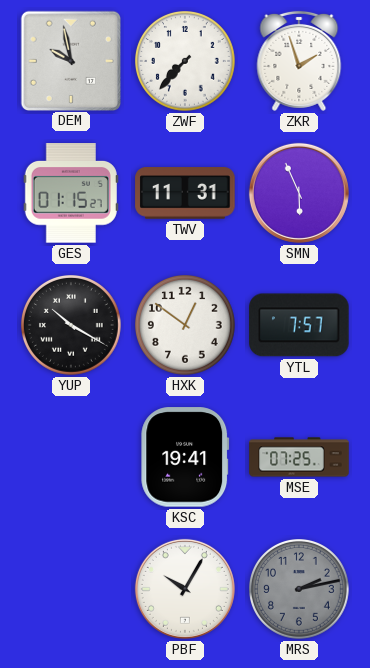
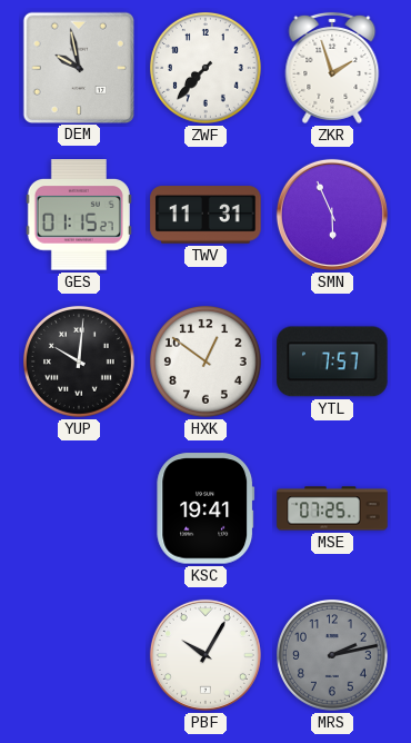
YUP: 10:20 -> 10:01
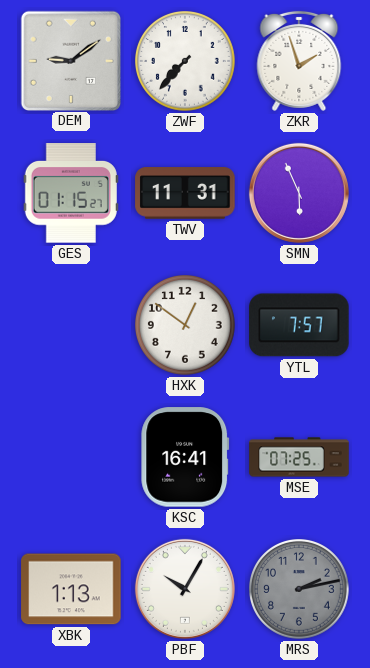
DEM: 9:58 -> 9:09
YUP: 10:01 -> none
KSC: 19:41 -> 16:41
XBK: none -> 1:13
